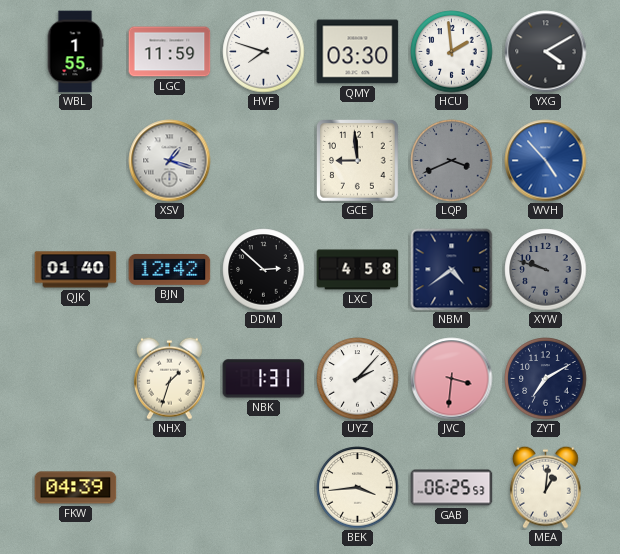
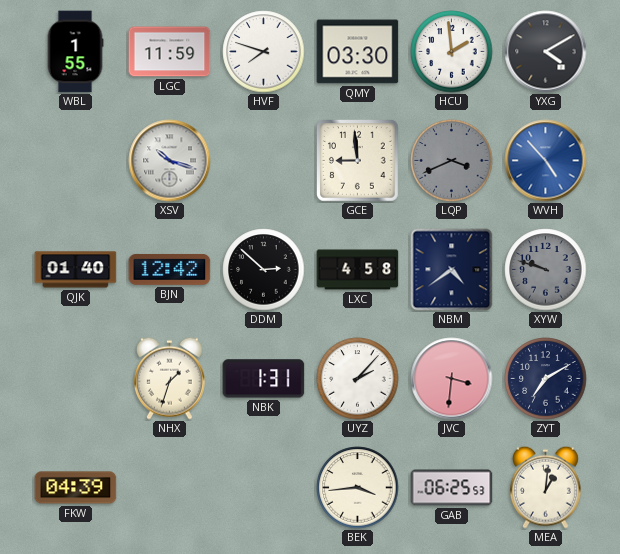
XSV: 1:18 -> 10:18
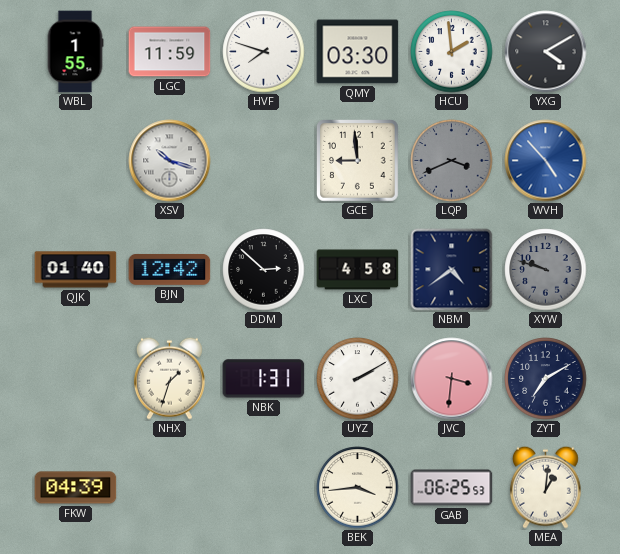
UYZ: 2:07 -> 2:10
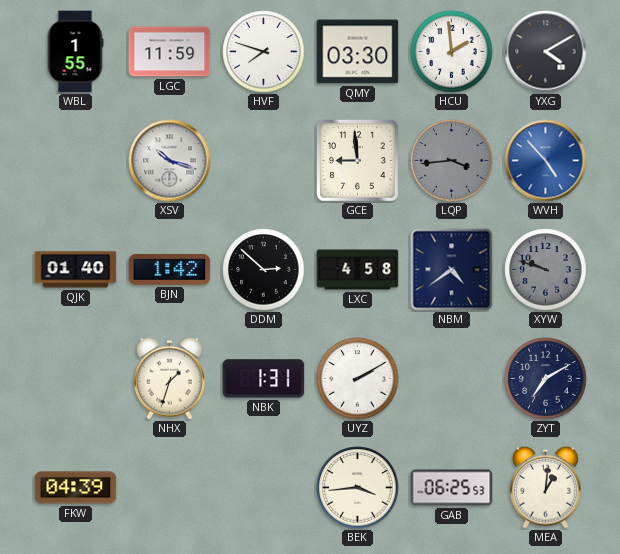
LQP: 3:41 -> 3:44
BJN: 12:42 -> 1:42
JVC: 3:31 -> none
